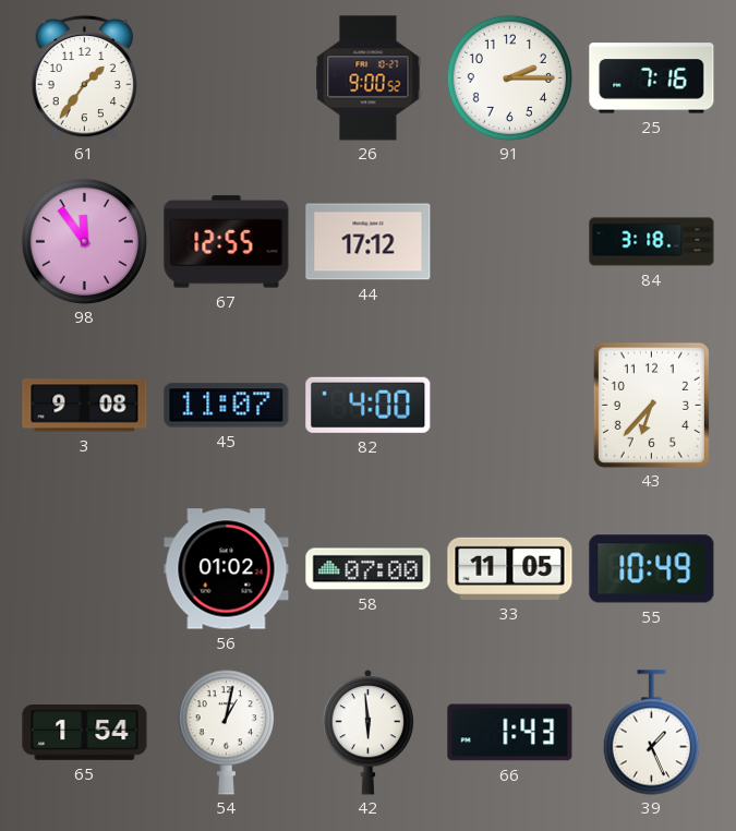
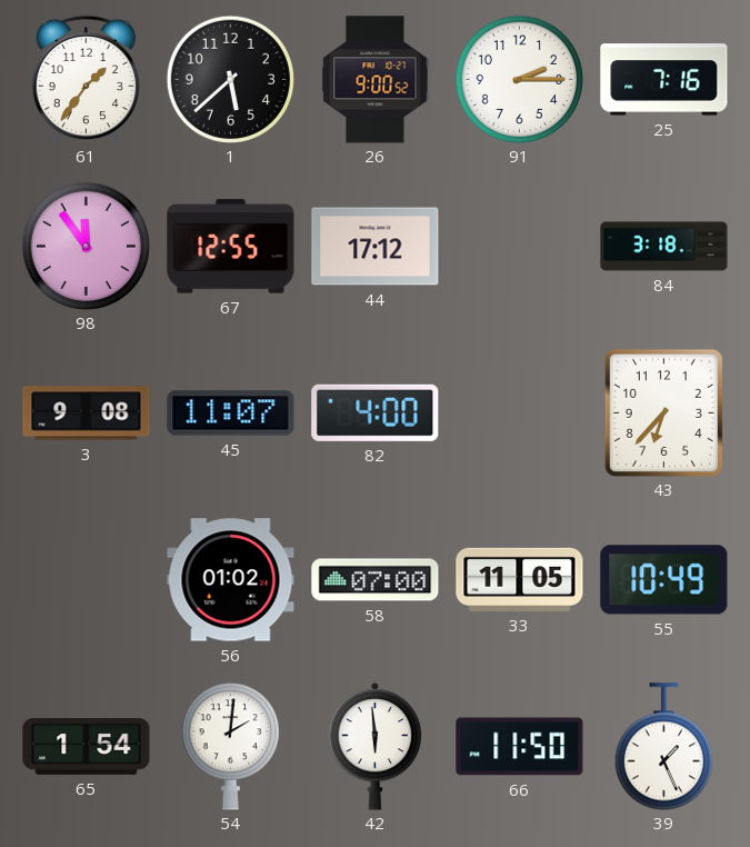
1: none -> 5:38
54: 1:02 -> 2:01
66: 1:43 -> 11:50
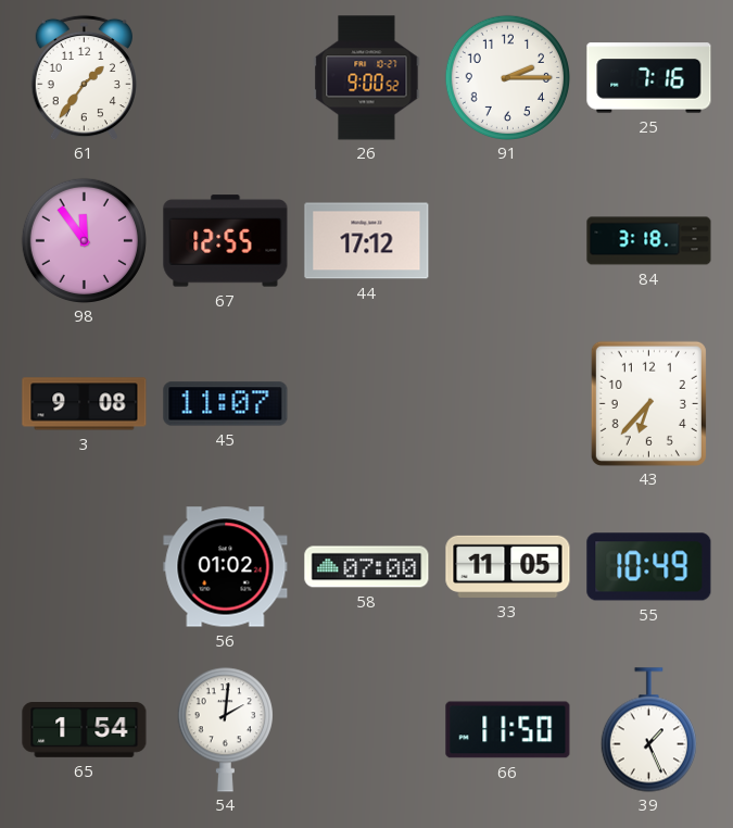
1: 5:38 -> none
82: 4:00 -> none
42: 5:59 -> none
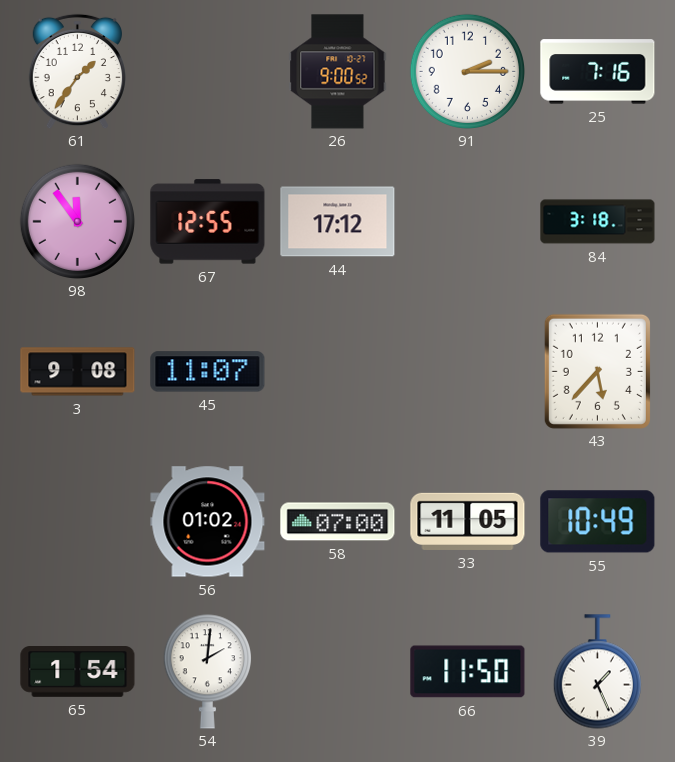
43: 6:37 -> 5:37
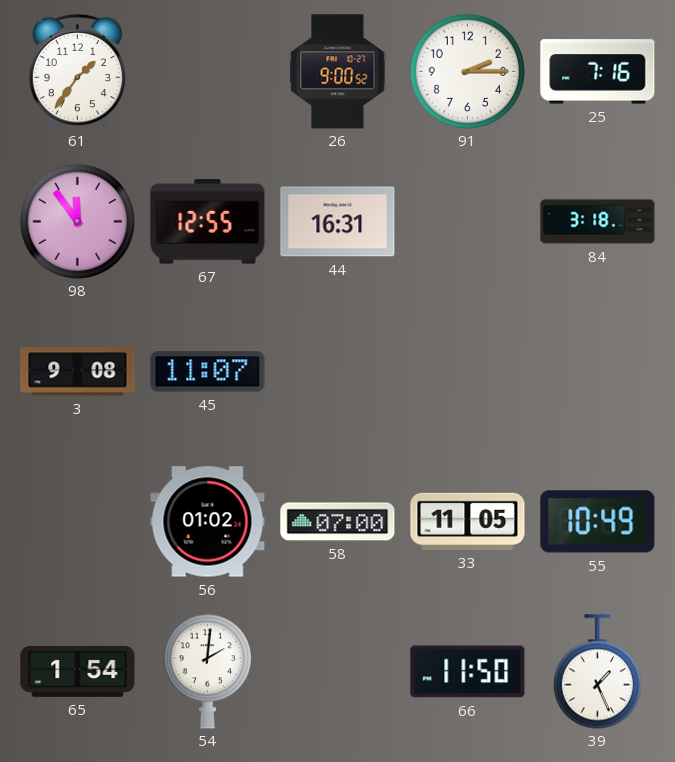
44: 17:12 -> 16:31
43: 5:37 -> none
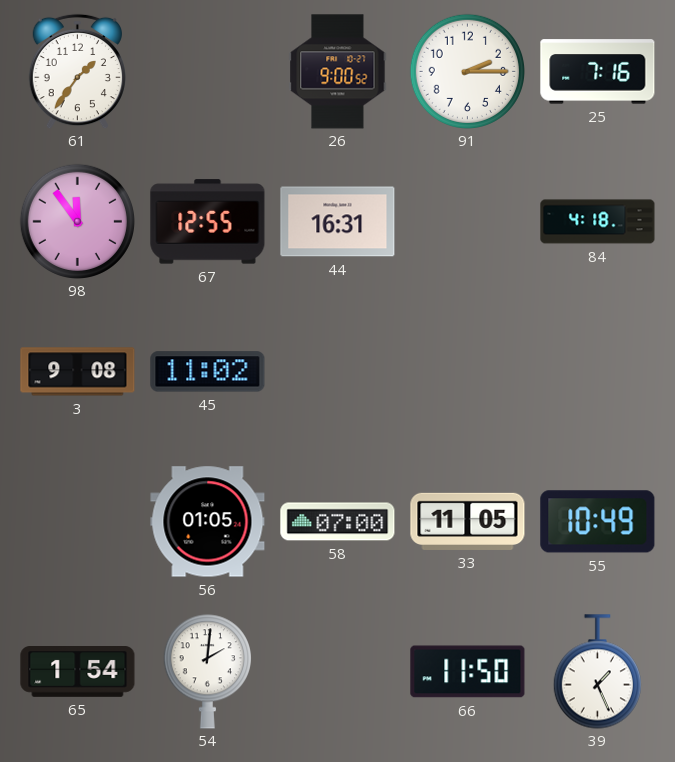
84: 3:18 -> 4:18
45: 11:07 -> 11:02
56: 01:02 -> 01:05
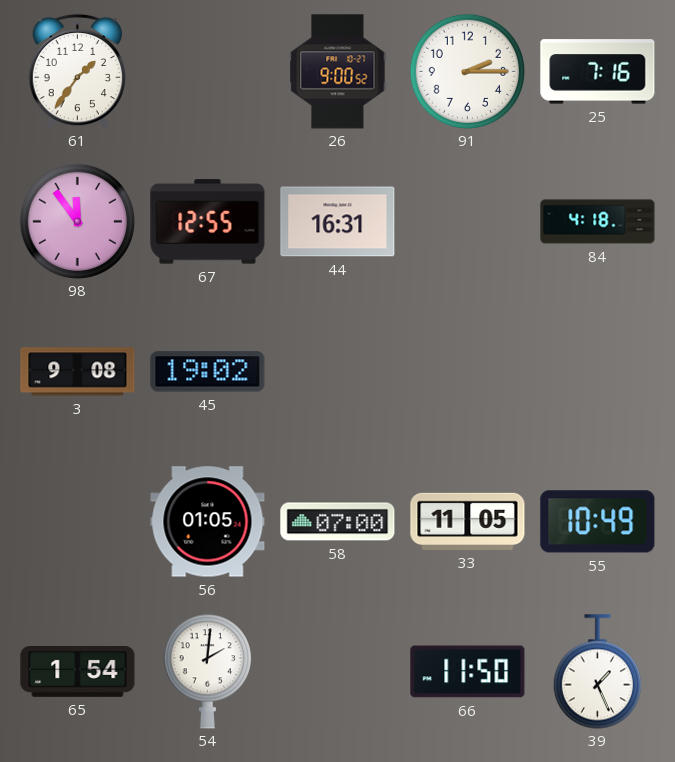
45: 11:02 -> 19:02
